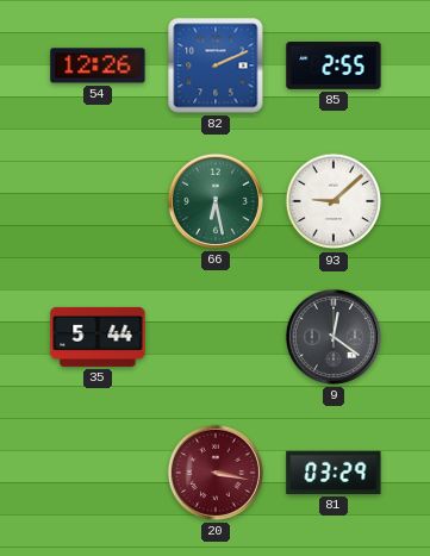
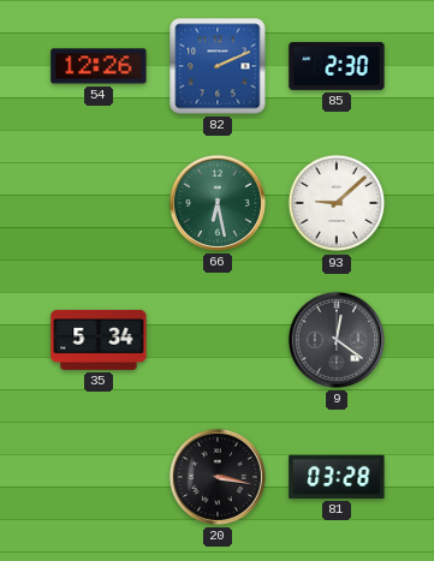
85: 2:55 -> 2:30
35: 5:44 -> 5:34
20 dial: burgundy -> black
81: 03:29 -> 03:28
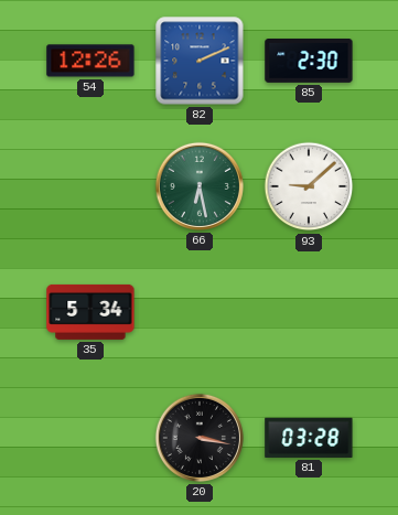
9: 12:21 -> none
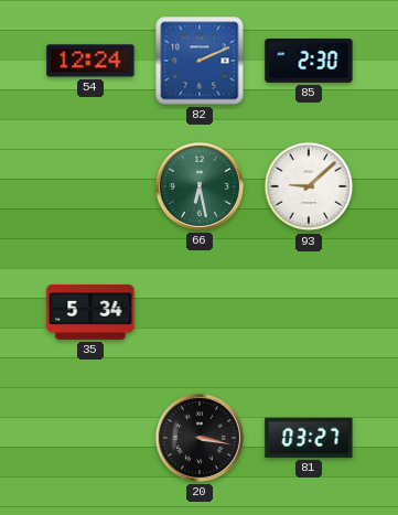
54: 12:26 -> 12:24
81: 03:28 -> 03:27
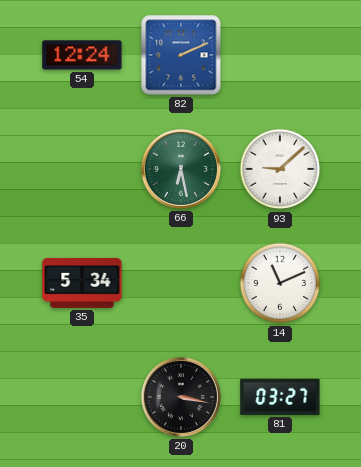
85: 2:30 -> none
14: none -> 11:11
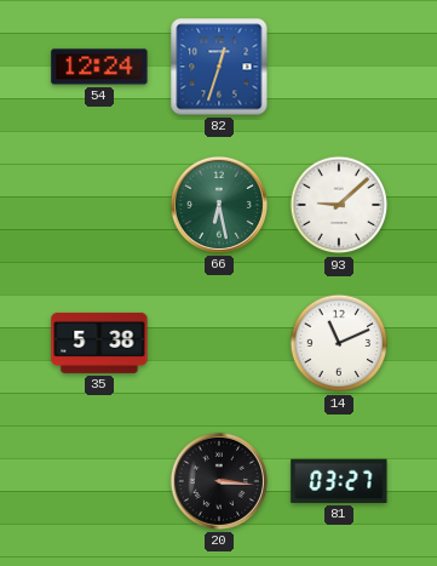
82: 2:11 -> 12:33
35: 5:34 -> 5:38
20: 3:17 -> 3:16
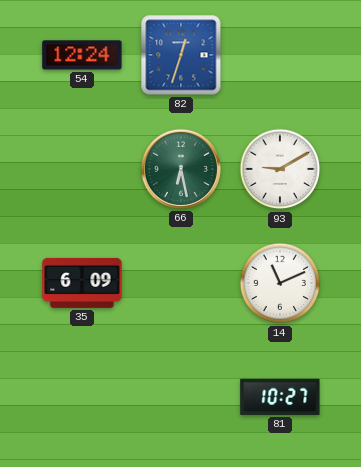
93: 9:08 -> 9:10
35: 5:38 -> 6:09
20: 3:16 -> none
81: 03:27 -> 10:27
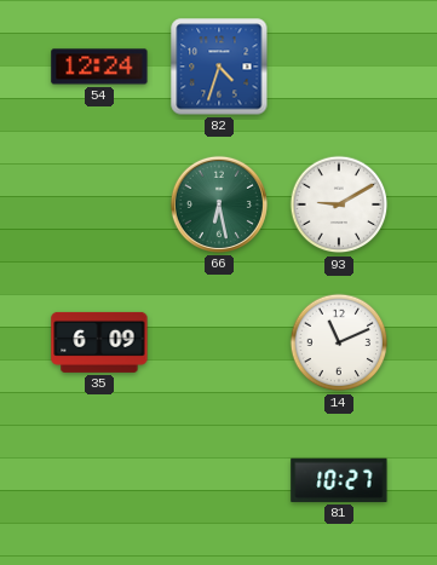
82: 12:33 -> 4:33
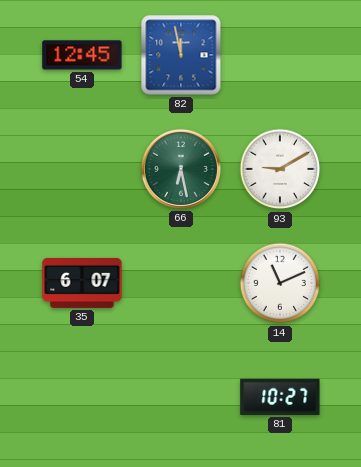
54: 12:24 -> 12:45
82: 4:33 -> 11:58
35: 6:09 -> 6:07
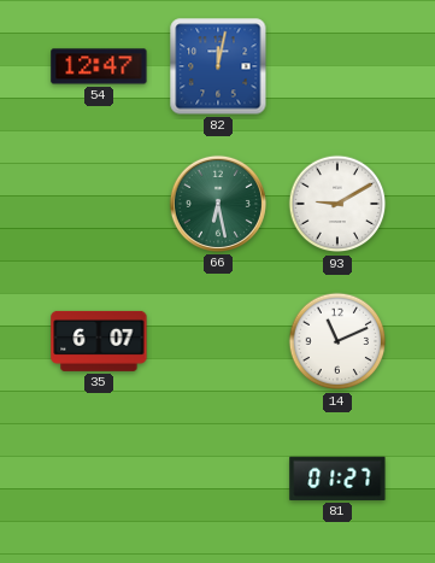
54: 12:45 -> 12:47
82: 11:58 -> 12:02
81: 10:27 -> 01:27
